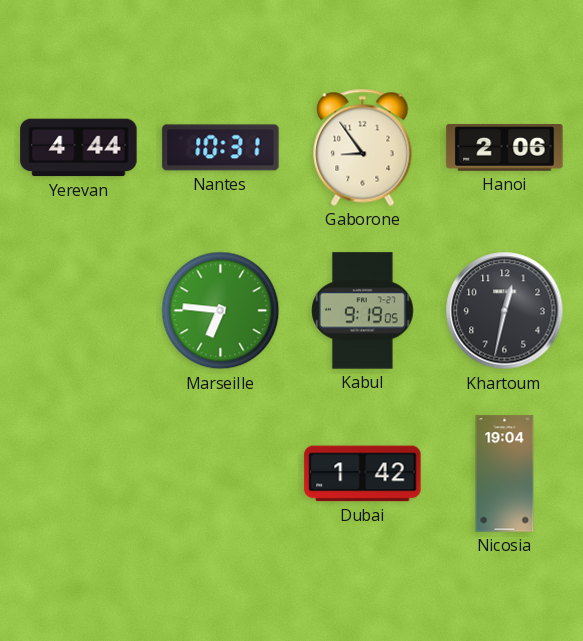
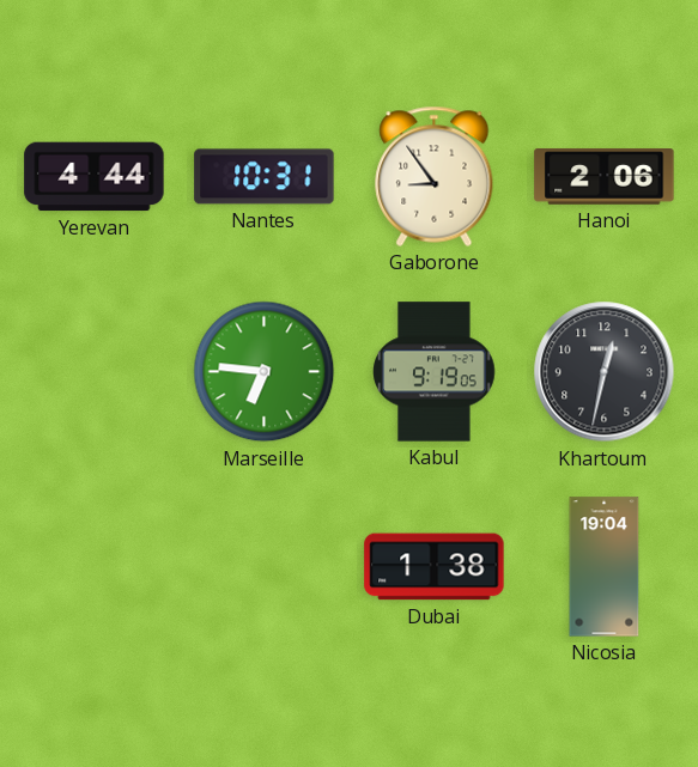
Dubai: 1:42 -> 1:38
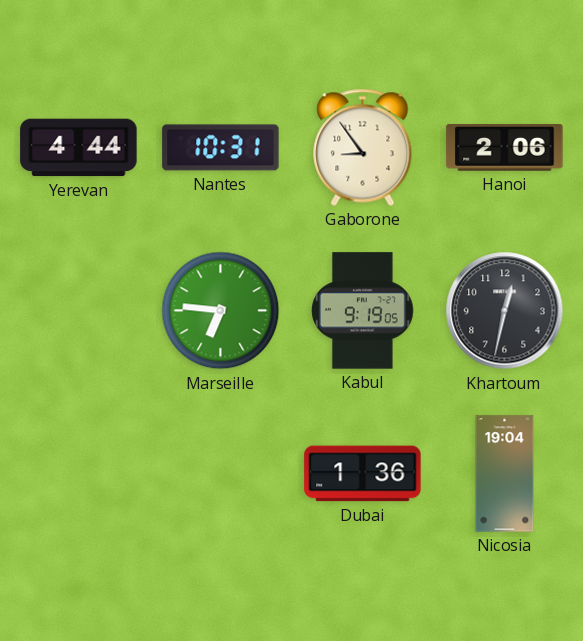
Dubai: 1:38 -> 1:36
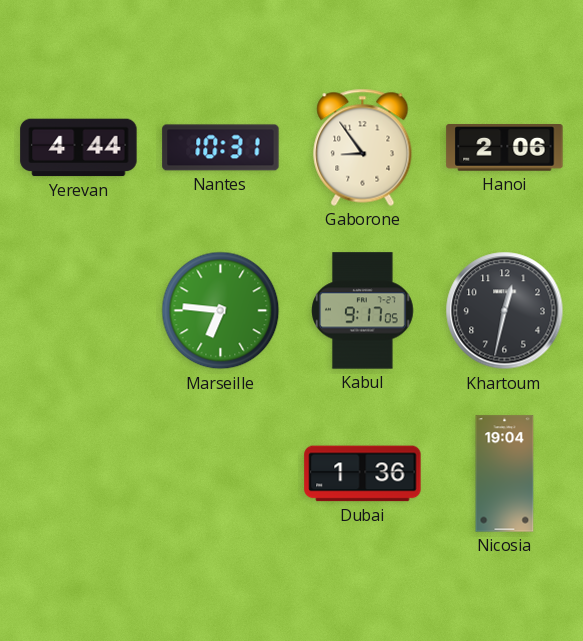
Kabul: 9:19 -> 9:17
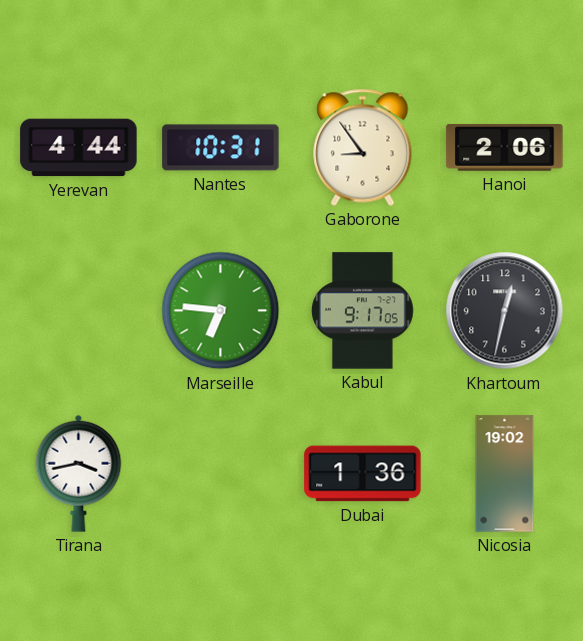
Tirana: none -> 3:43
Nicosia: 19:04 -> 19:02
